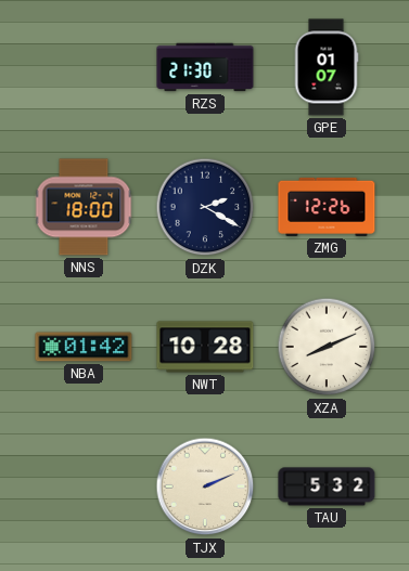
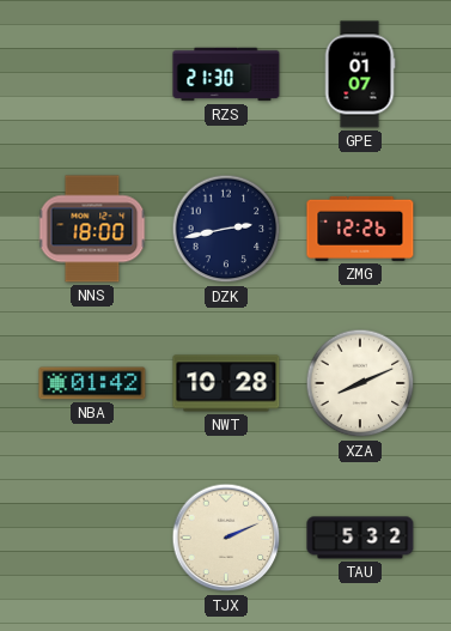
DZK: 2:20 -> 2:43
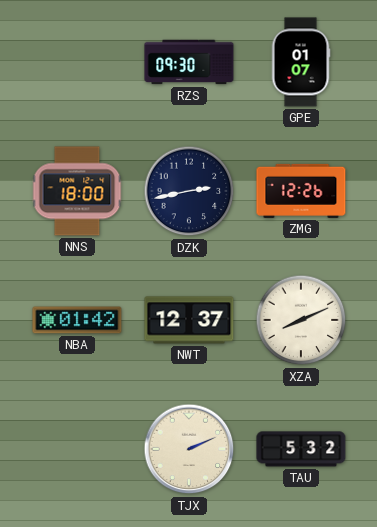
RZS: 21:30 -> 09:30
NWT: 10:28 -> 12:37
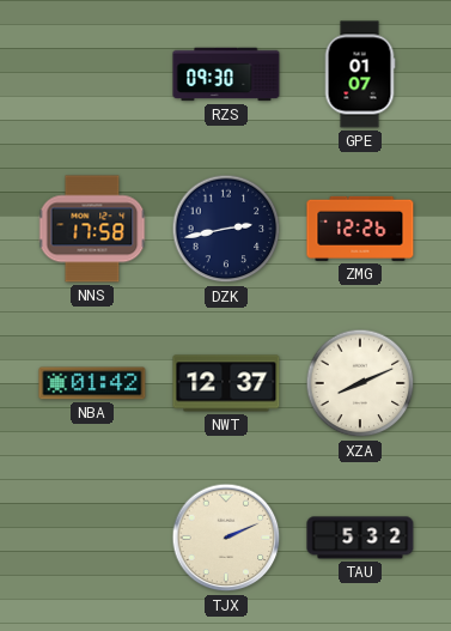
NNS: 18:00 -> 17:58
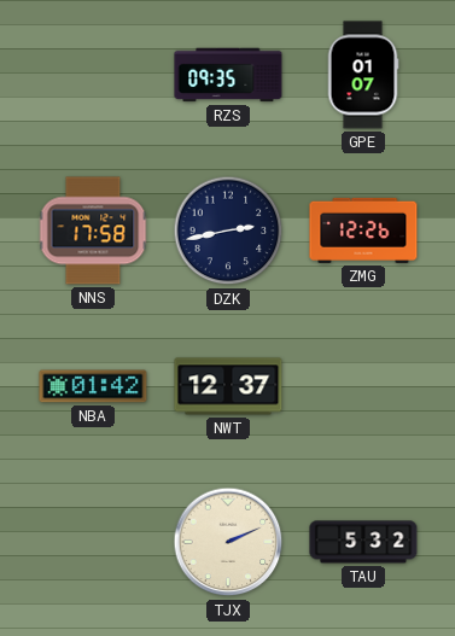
RZS: 09:30 -> 09:35
XZA: 8:11 -> none
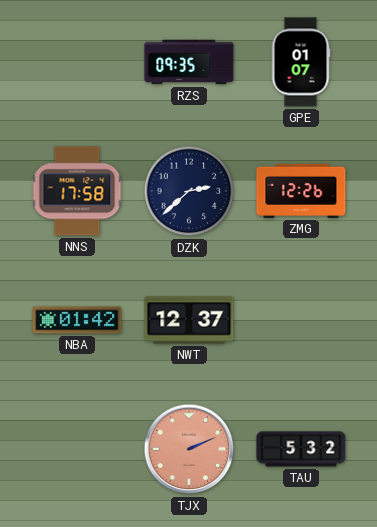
DZK: 2:43 -> 2:38
TJX dial: cream -> salmon
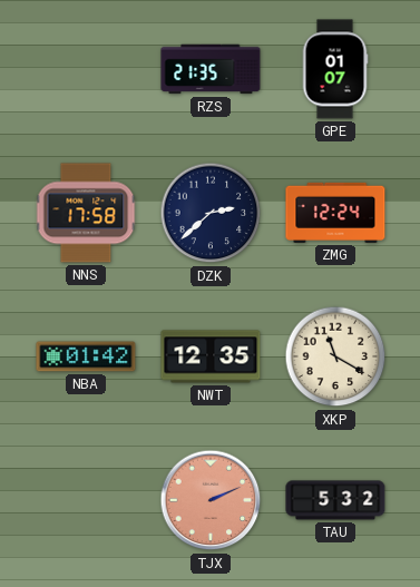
RZS: 09:35 -> 21:35
ZMG: 12:26 -> 12:24
NWT: 12:37 -> 12:35
XKP: none -> 11:20
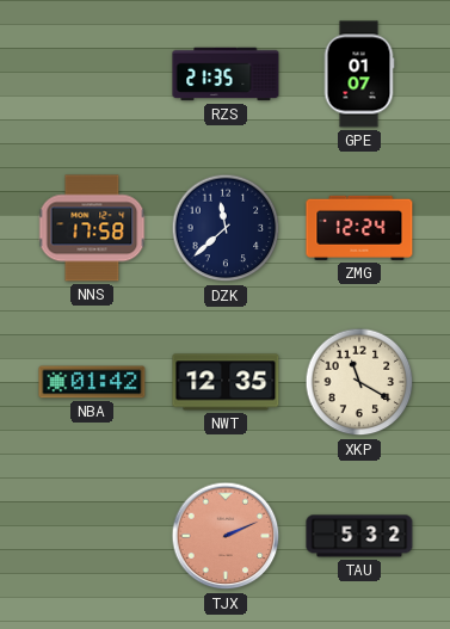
DZK: 2:38 -> 11:38
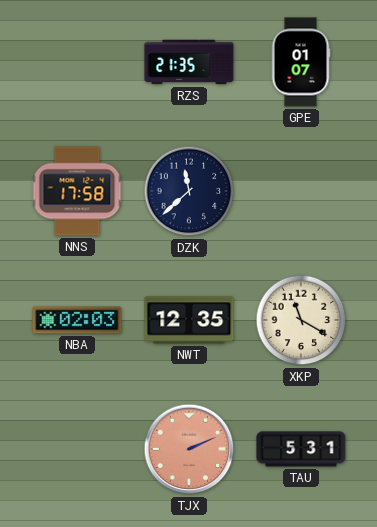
ZMG: 12:24 -> none
NBA: 01:42 -> 02:03
TAU: 5:32 -> 5:31
